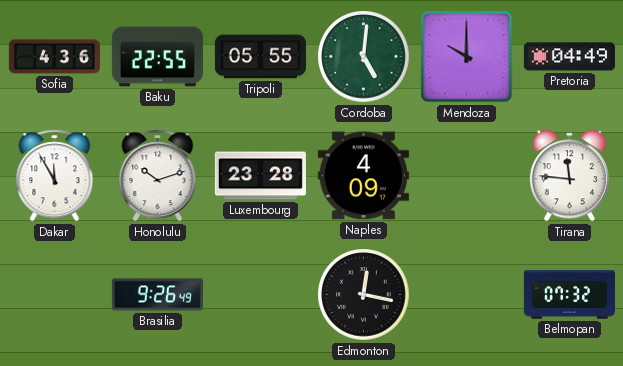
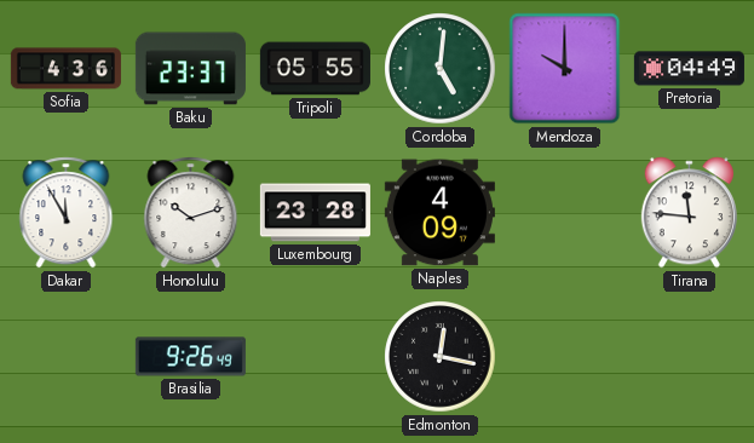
Baku: 22:55 -> 23:37
Belmopan: 07:32 -> none
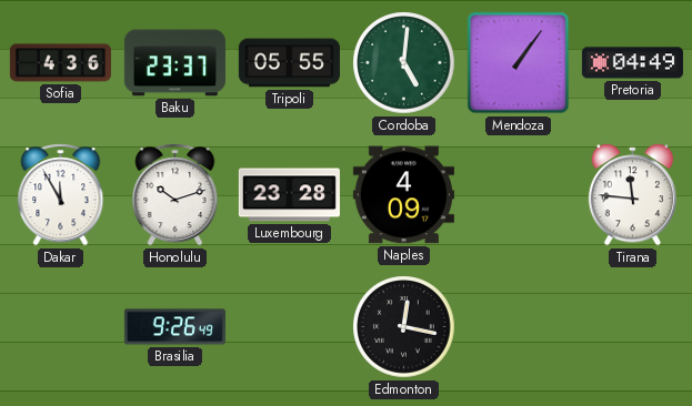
Mendoza: 10:00 -> 1:06
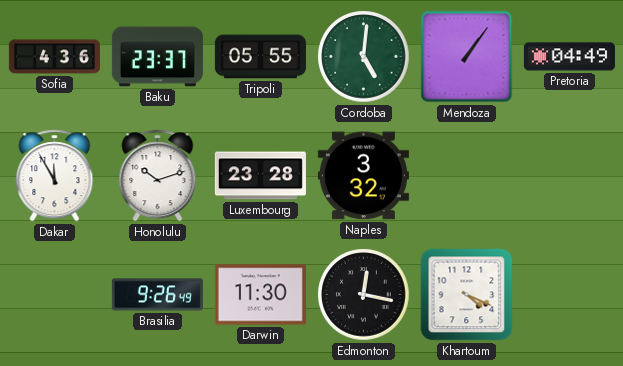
Naples: 4:09 -> 3:32
Tirana: 11:46 -> none
Darwin: none -> 11:30
Khartoum: none -> 4:19
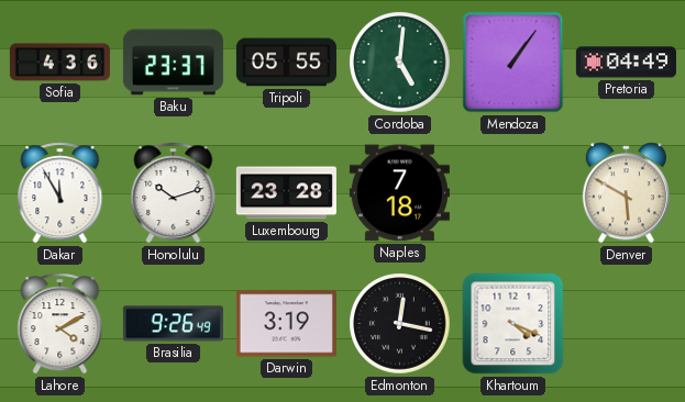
Naples: 3:32 -> 7:18
Denver: none -> 5:50
Lahore: none -> 4:10
Darwin: 11:30 -> 3:19
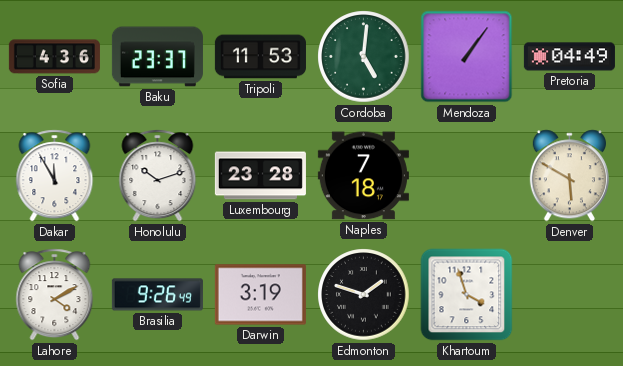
Tripoli: 05:55 -> 11:53
Edmonton: 12:17 -> 1:48
Khartoum: 4:19 -> 3:57
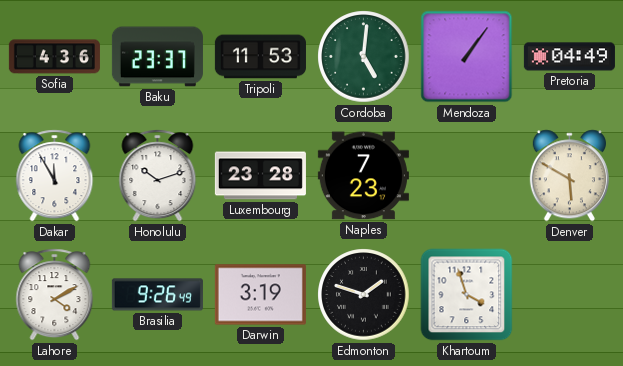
Naples: 7:18 -> 7:23
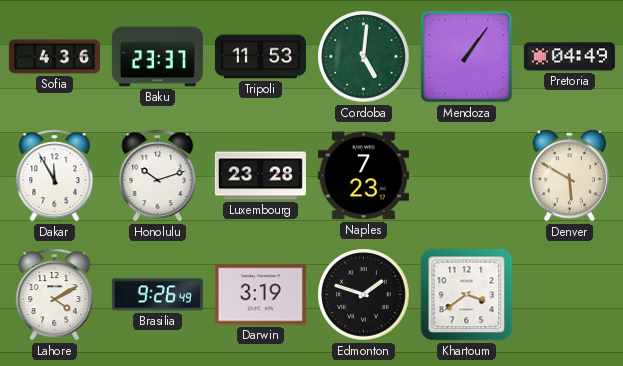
Khartoum: 3:57 -> 3:39
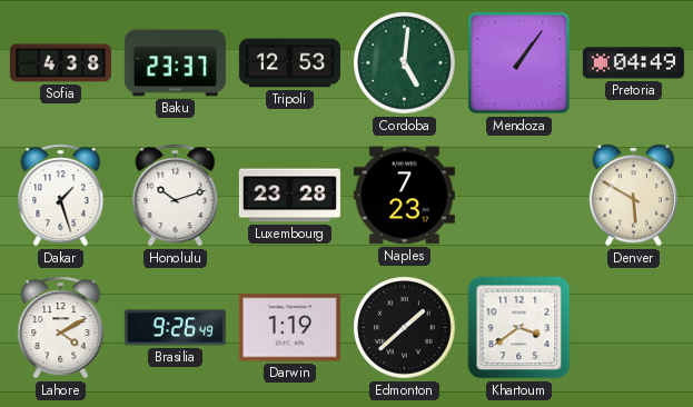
Sofia: 4:36 -> 4:38
Tripoli: 11:53 -> 12:53
Dakar: 11:55 -> 1:27
Darwin: 3:19 -> 1:19
Edmonton: 1:48 -> 1:38
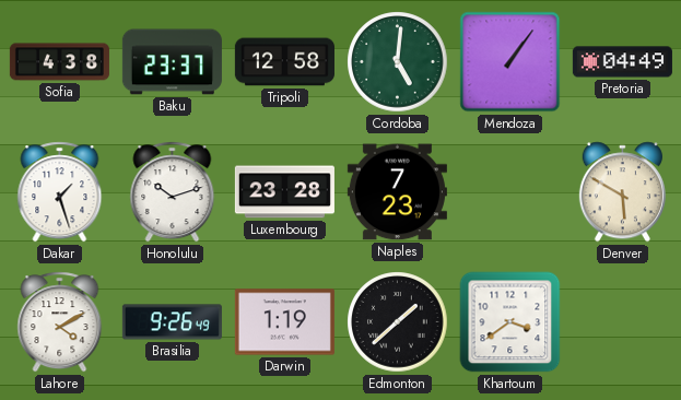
Tripoli: 12:53 -> 12:58
